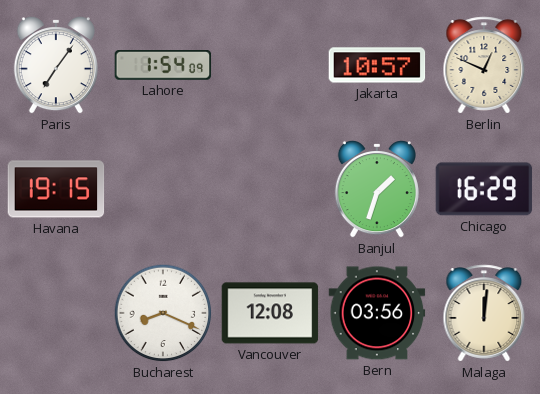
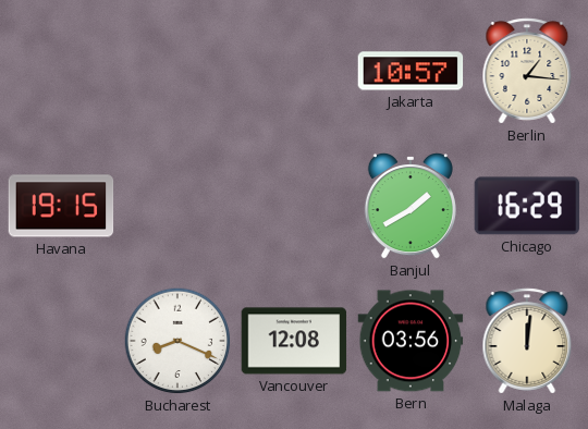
Paris: 7:06 -> none
Lahore: 1:54 -> none
Berlin: 12:49 -> 1:16
Banjul: 1:33 -> 1:40
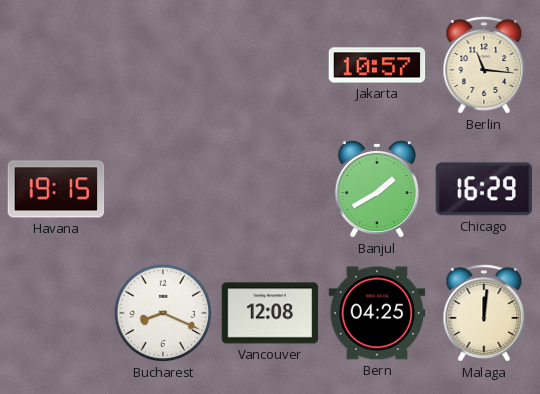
Berlin: 1:16 -> 11:16
Bern: 03:56 -> 04:25
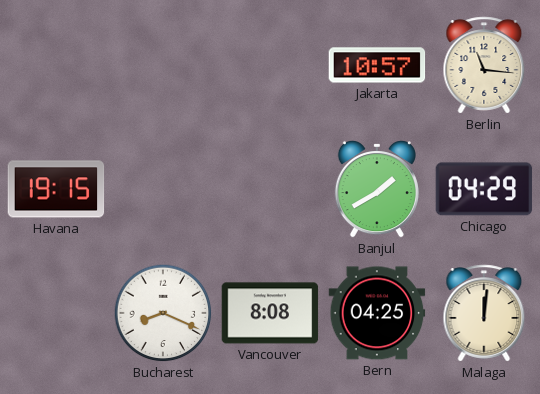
Chicago: 16:29 -> 04:29
Vancouver: 12:08 -> 8:08
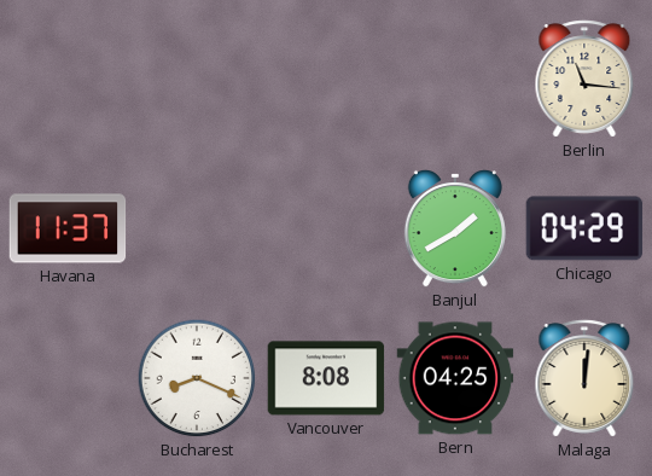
Jakarta: 10:57 -> none
Havana: 19:15 -> 11:37
